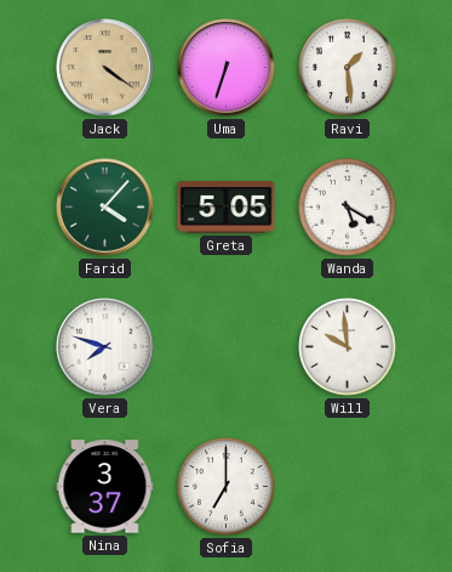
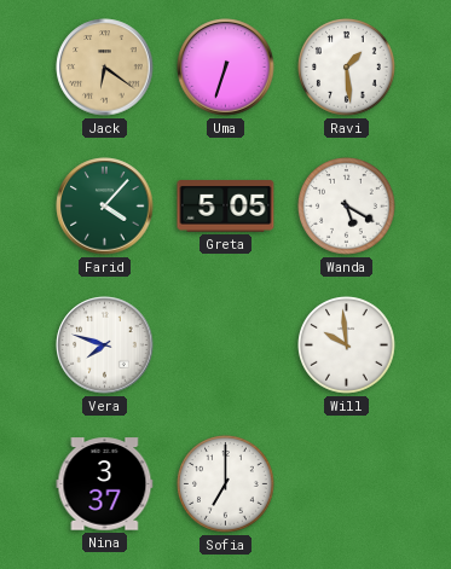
Jack: 4:21 -> 6:21
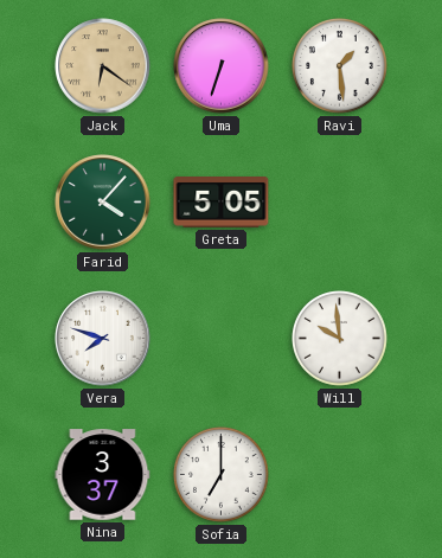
Wanda: 5:20 -> none
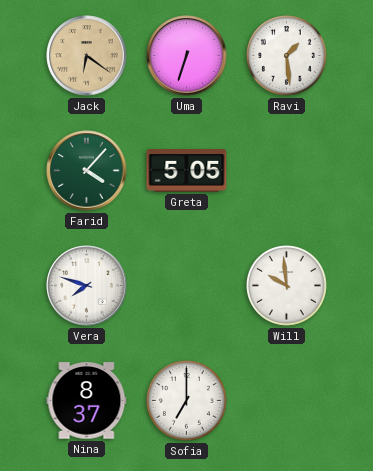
Nina: 3:37 -> 8:37
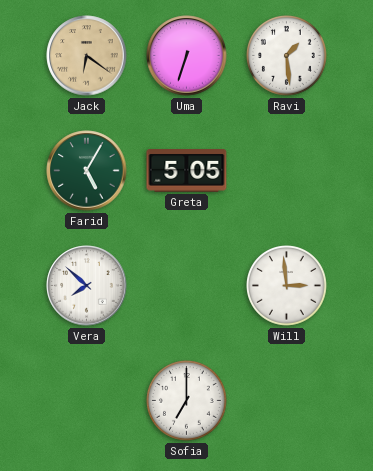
Farid: 4:07 -> 5:05
Vera: 7:48 -> 7:52
Will: 9:59 -> 2:59
Nina: 8:37 -> none
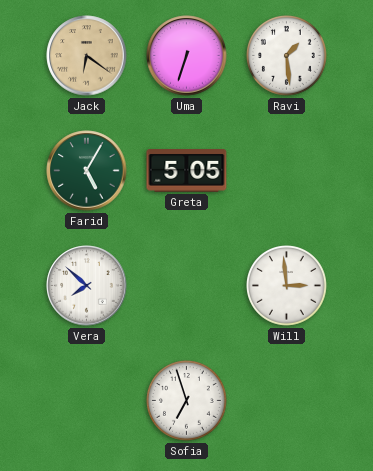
Sofia: 7:00 -> 6:57
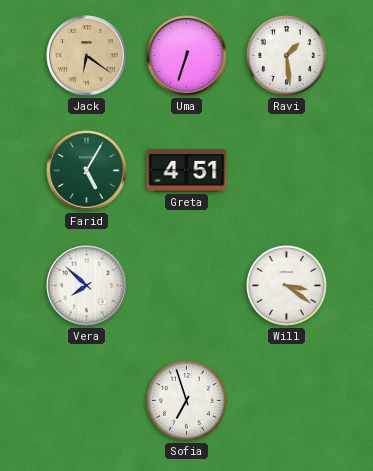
Greta: 5:05 -> 4:51
Will: 2:59 -> 3:21
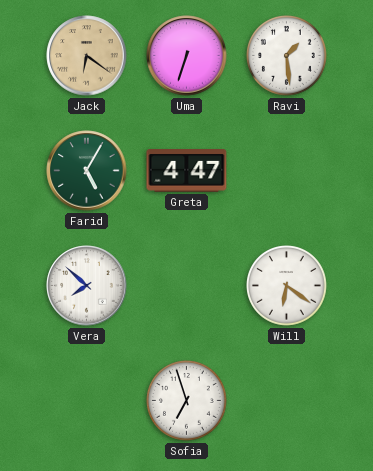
Greta: 4:51 -> 4:47
Will: 3:21 -> 6:21
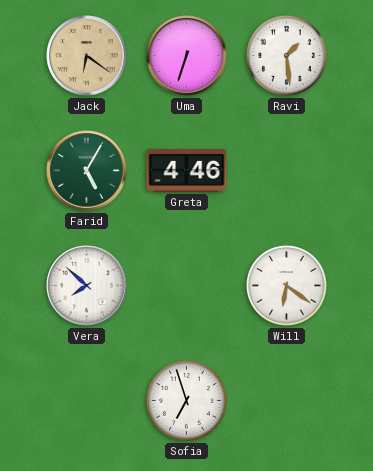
Greta: 4:47 -> 4:46
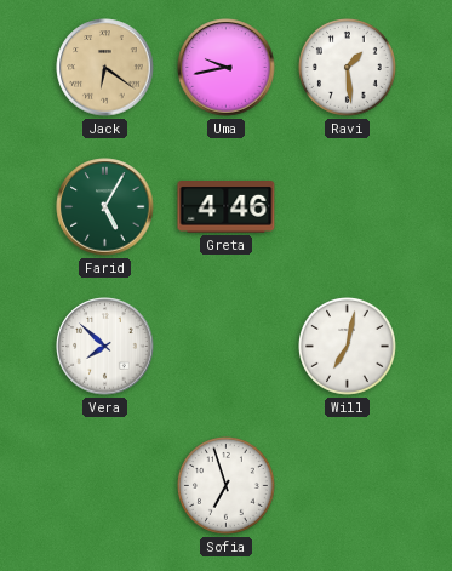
Uma: 6:33 -> 9:43
Will: 6:21 -> 7:02
